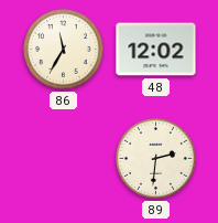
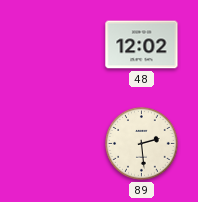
86: 11:35 -> none
89: 2:31 -> 2:29
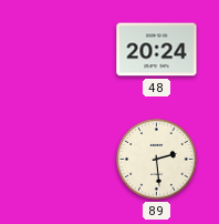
48: 12:02 -> 20:24
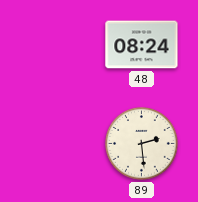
48: 20:24 -> 08:24
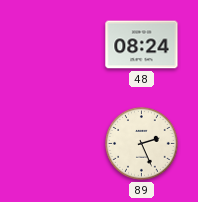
89: 2:29 -> 2:26
